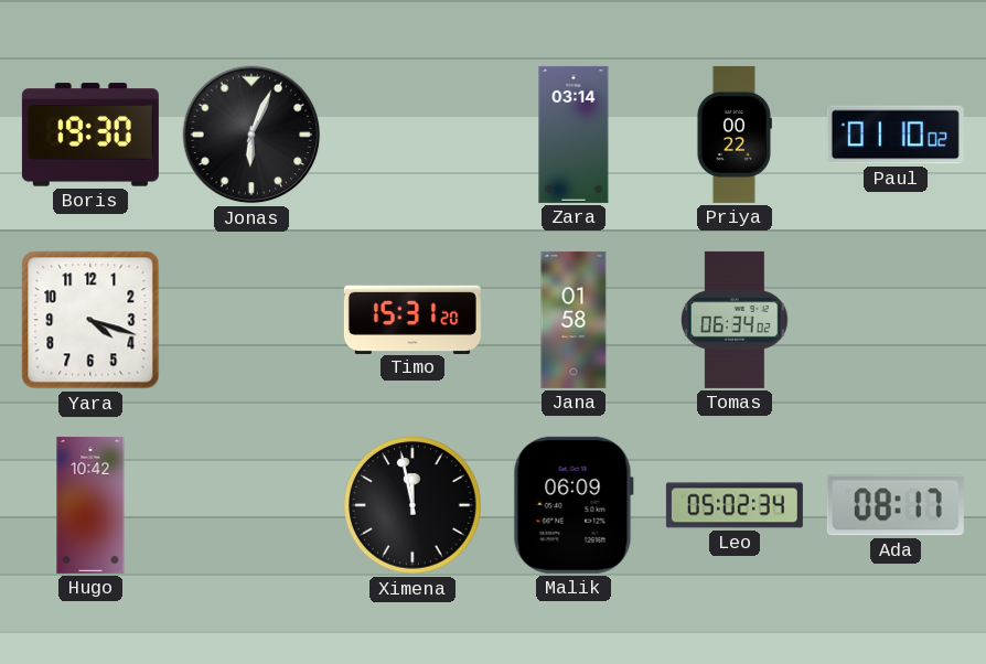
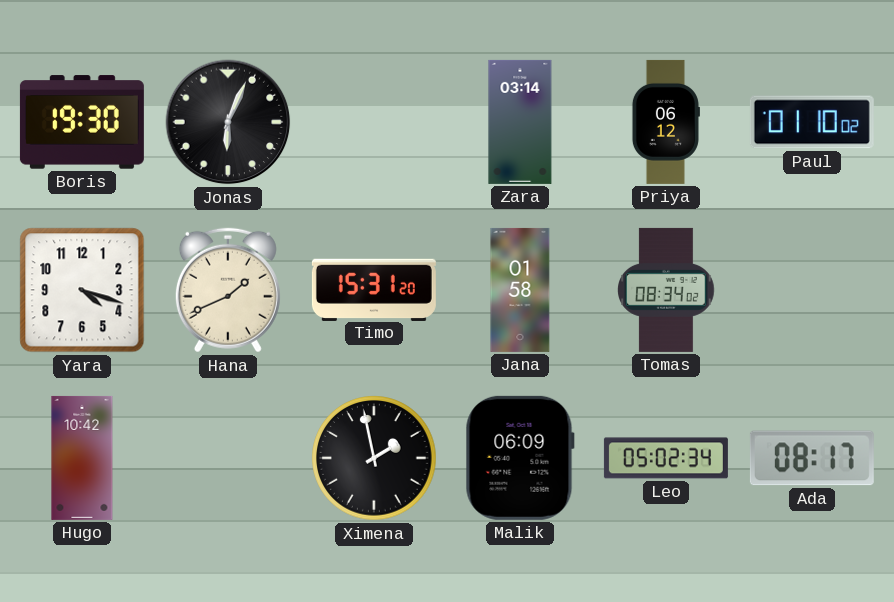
Priya: 00:22 -> 06:12
Hana: none -> 1:41
Tomas: 06:34 -> 08:34
Ximena: 11:58 -> 1:58
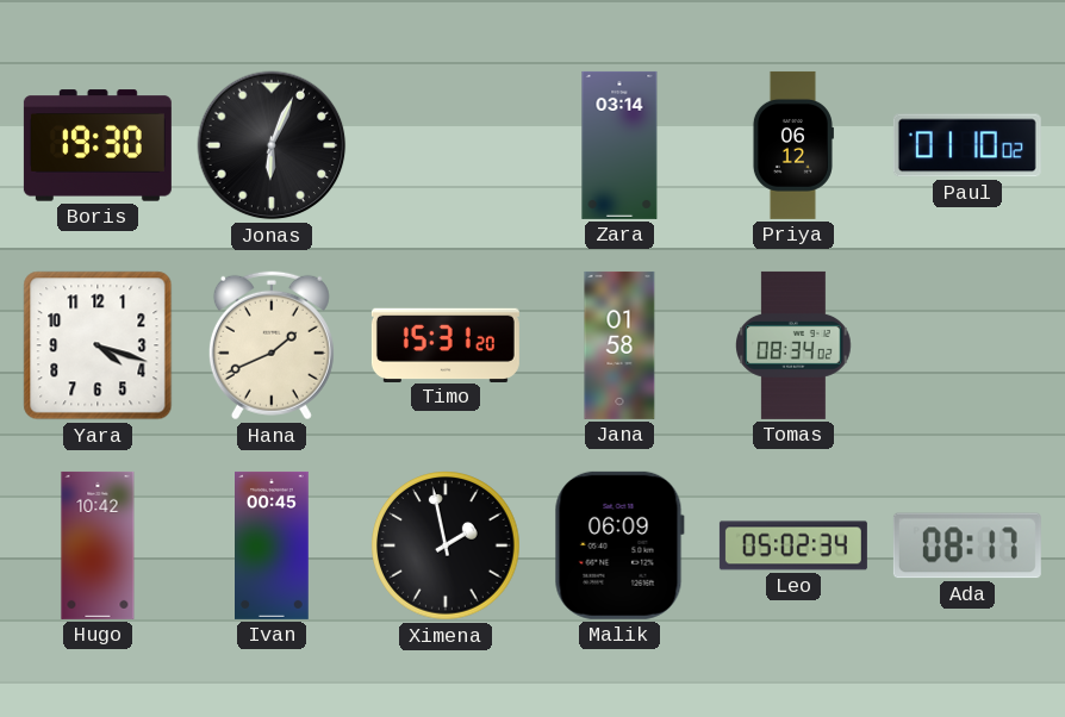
Ivan: none -> 00:45
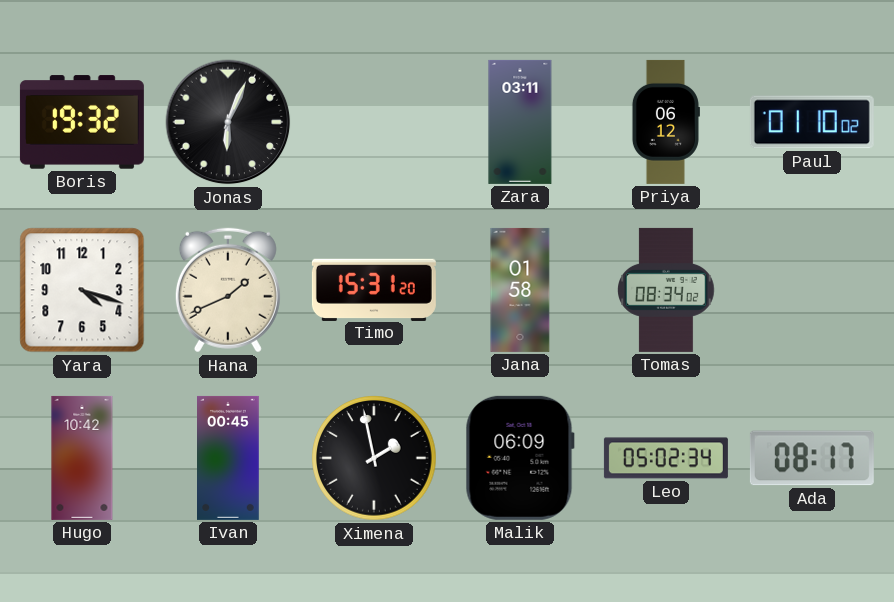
Boris: 19:30 -> 19:32
Zara: 03:14 -> 03:11
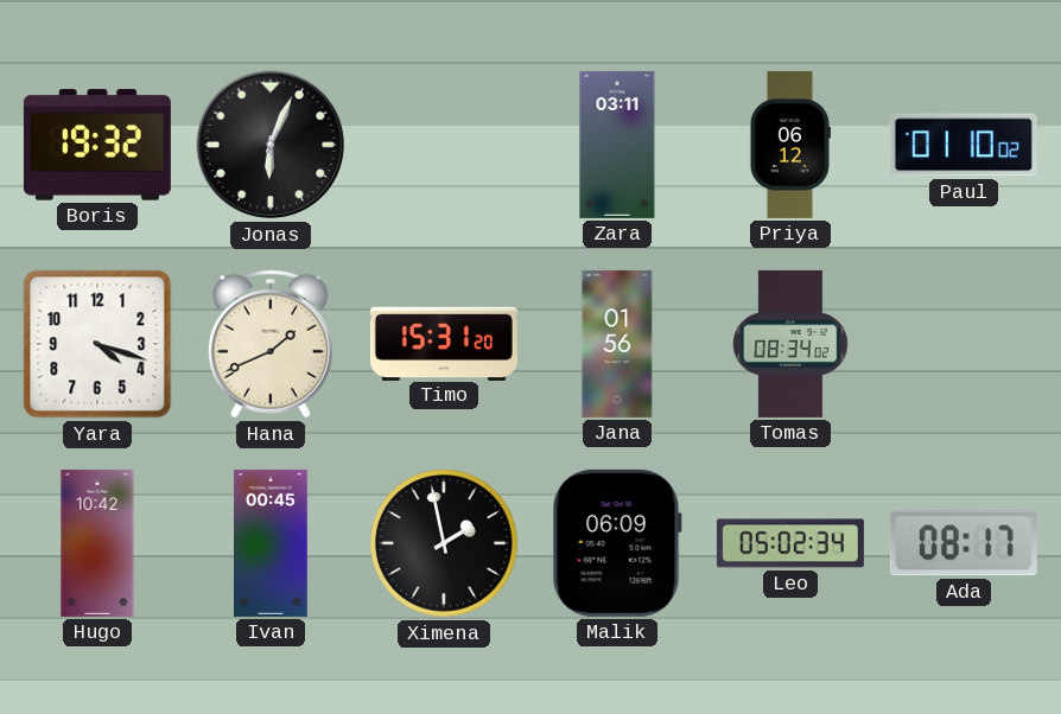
Jana: 01:58 -> 01:56
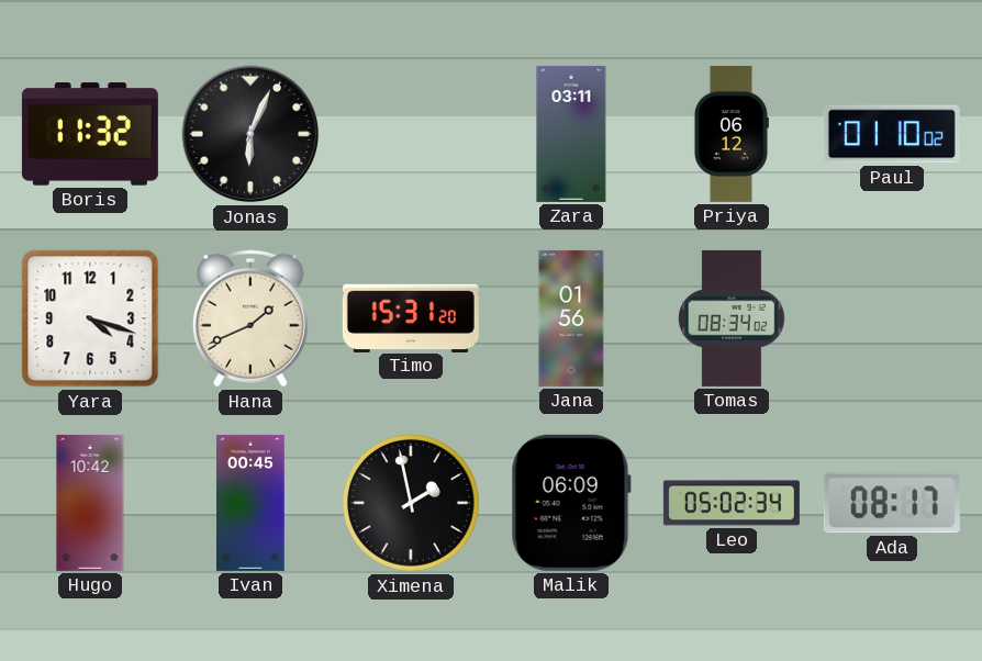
Boris: 19:32 -> 11:32
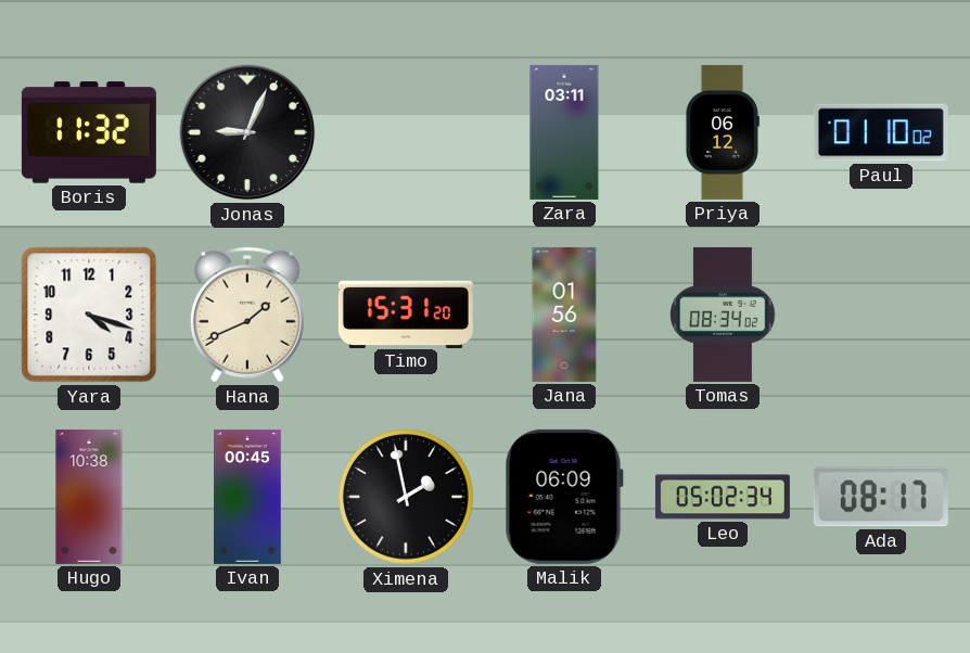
Jonas: 6:04 -> 9:04
Hugo: 10:42 -> 10:38
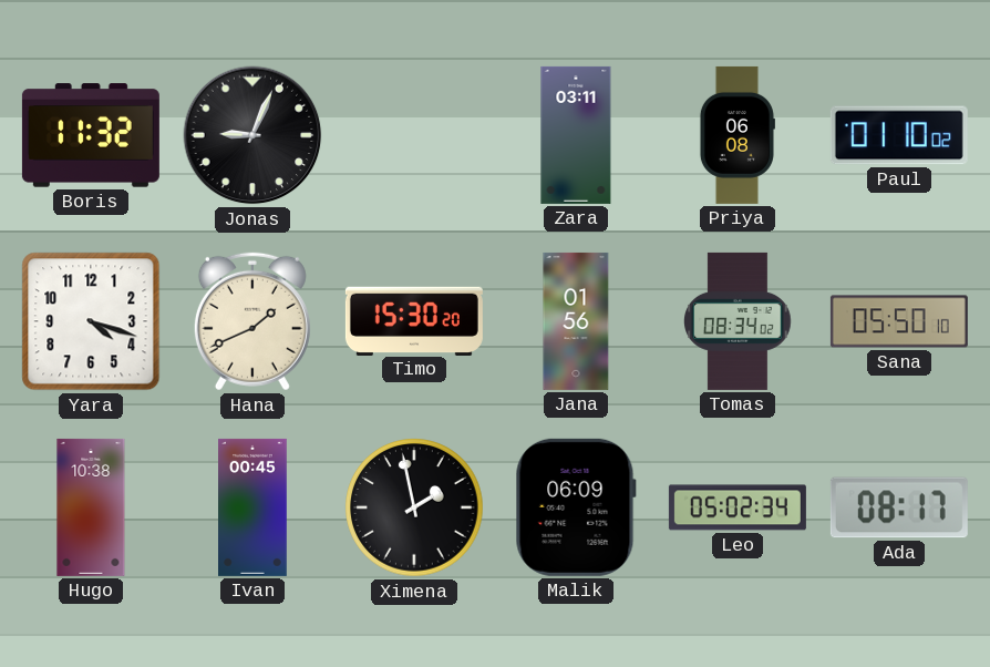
Priya: 06:12 -> 06:08
Timo: 15:31 -> 15:30
Sana: none -> 05:50
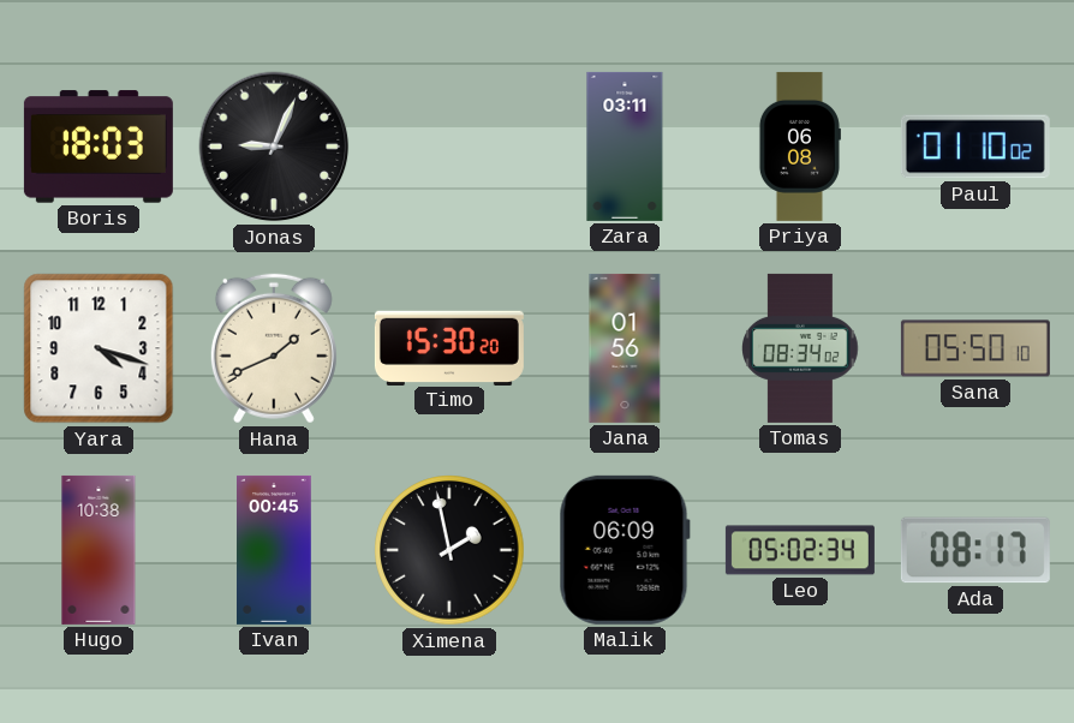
Boris: 11:32 -> 18:03
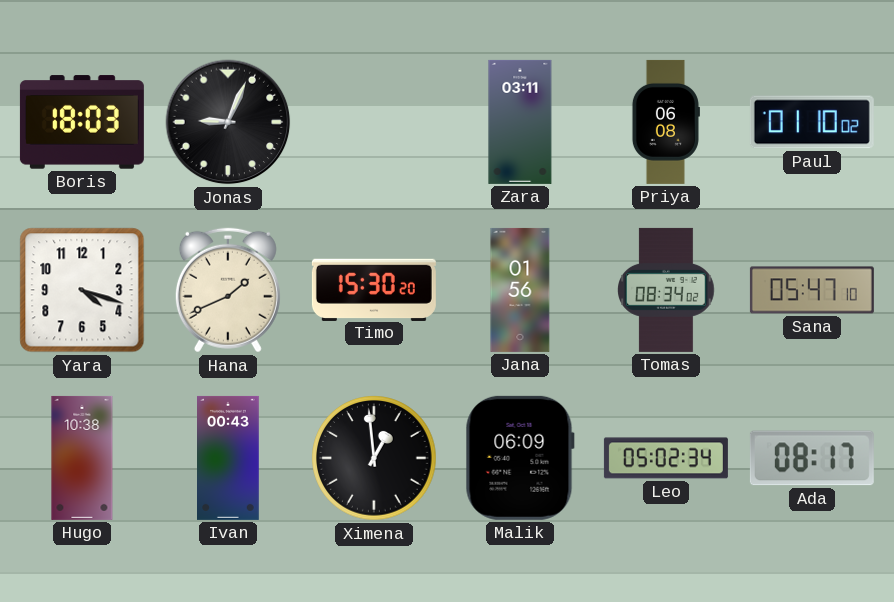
Sana: 05:50 -> 05:47
Ivan: 00:45 -> 00:43
Ximena: 1:58 -> 12:59
